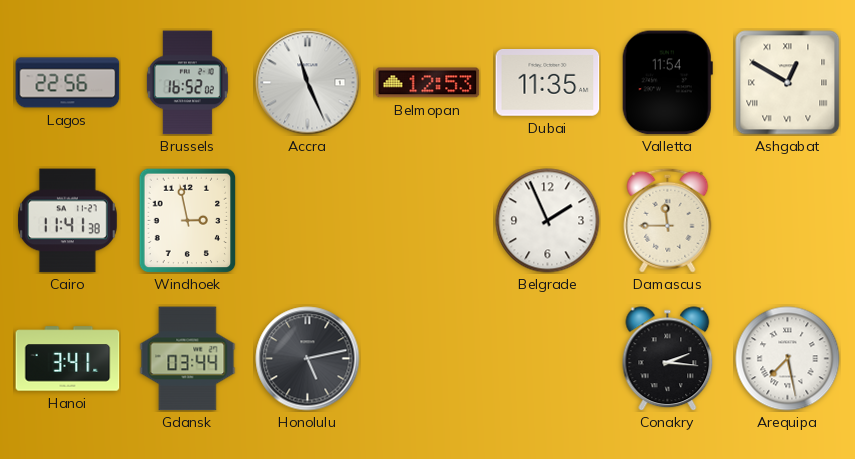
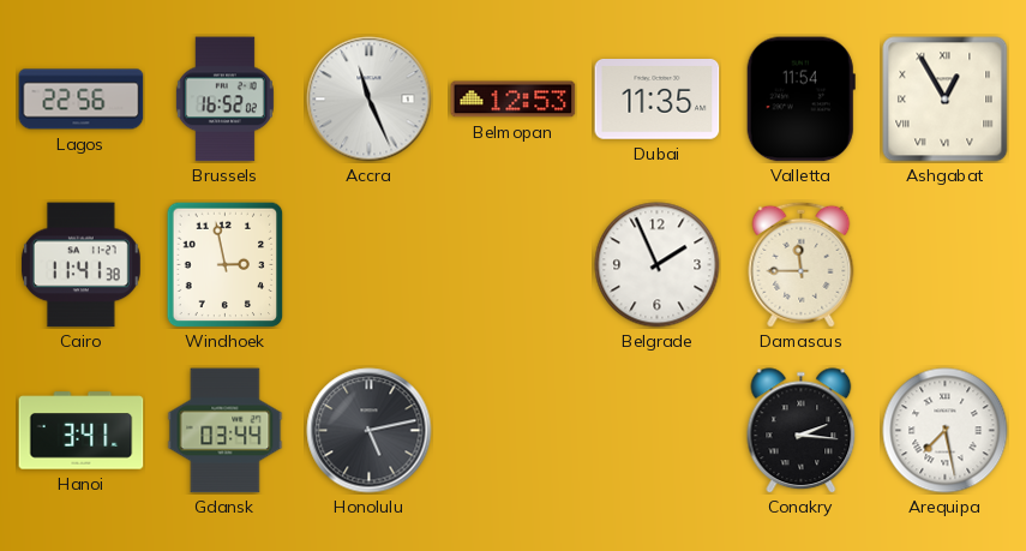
Ashgabat: 12:50 -> 12:55
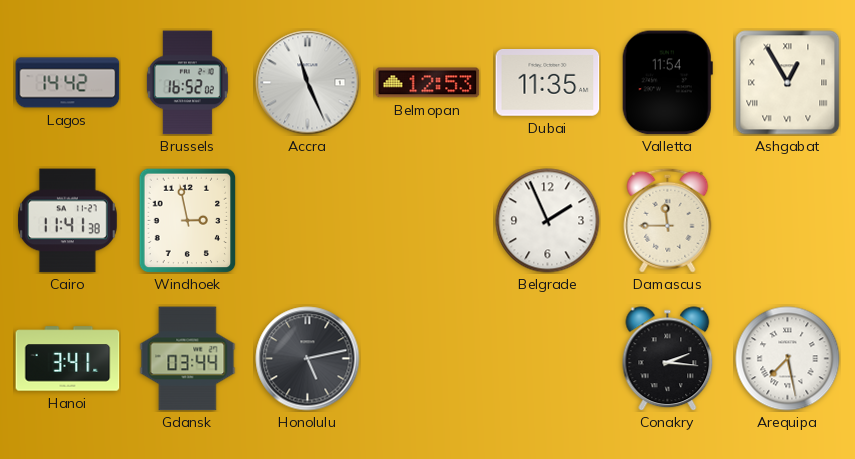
Lagos: 22:56 -> 14:42
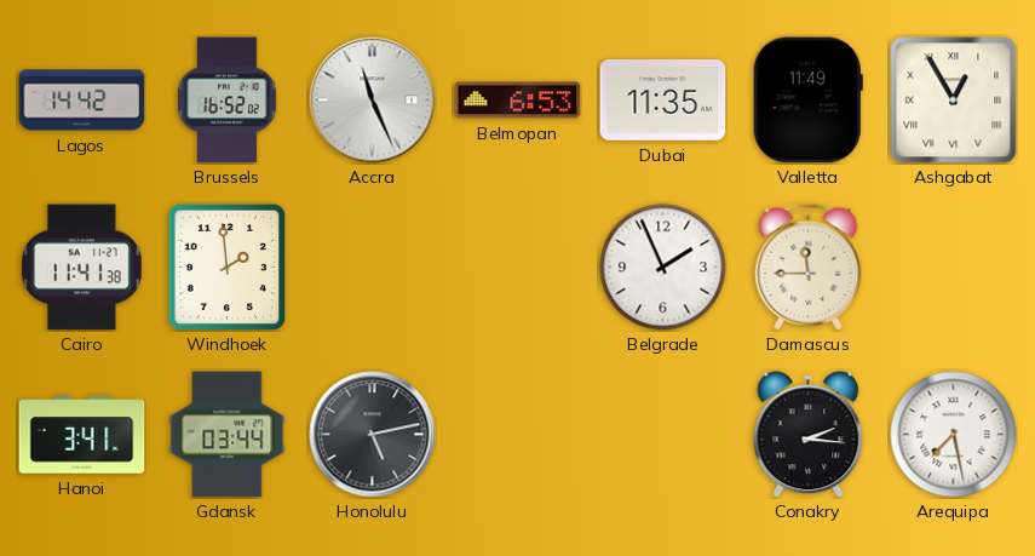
Belmopan: 12:53 -> 6:53
Valletta: 11:54 -> 11:49
Windhoek: 2:58 -> 1:59
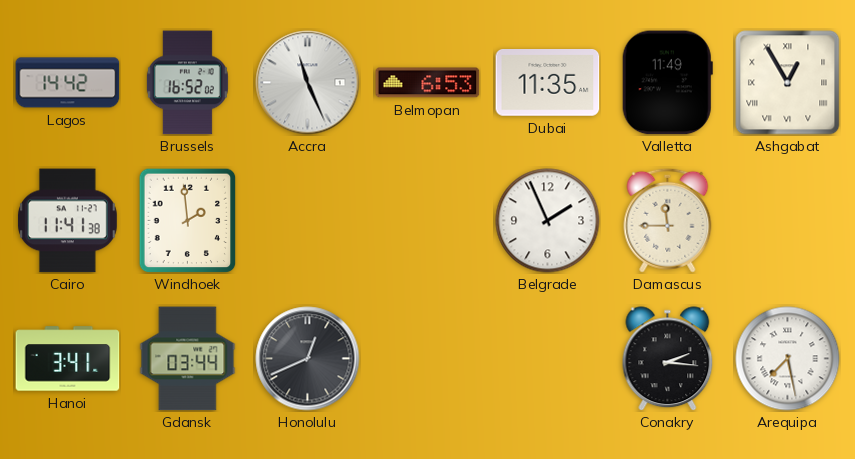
Honolulu: 5:13 -> 12:41
